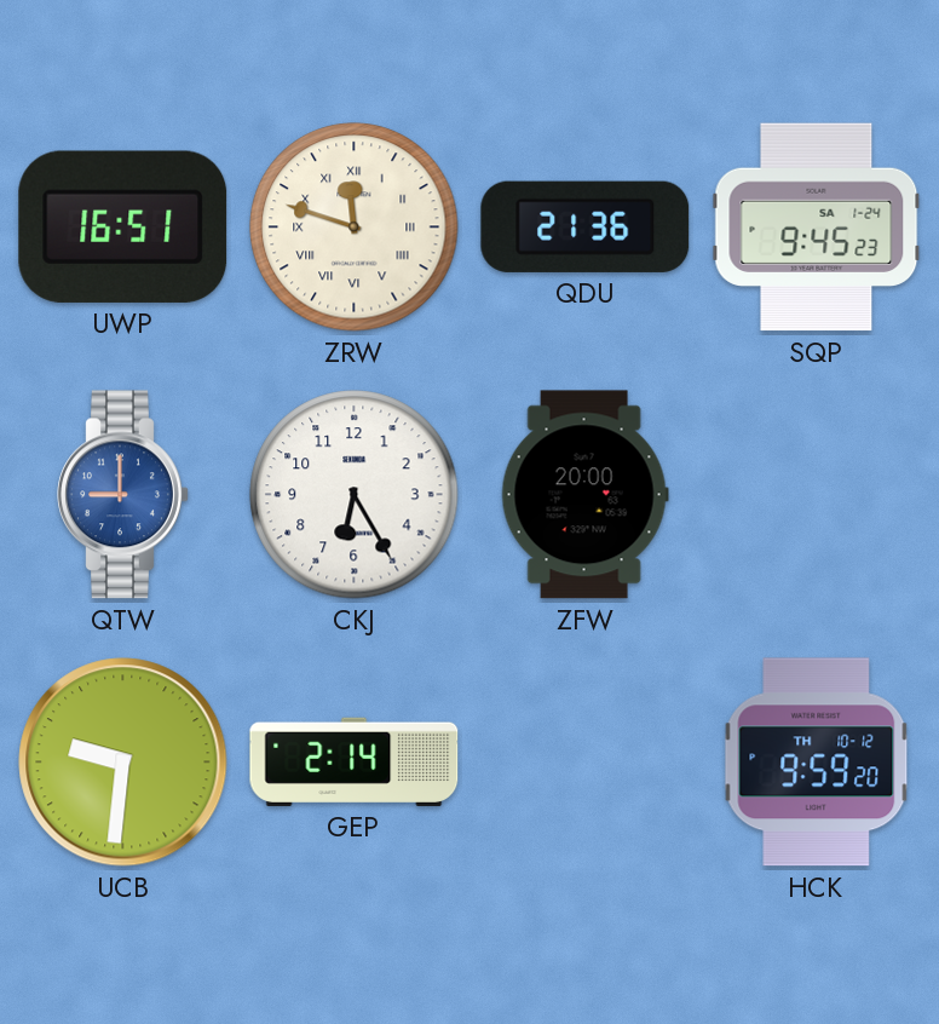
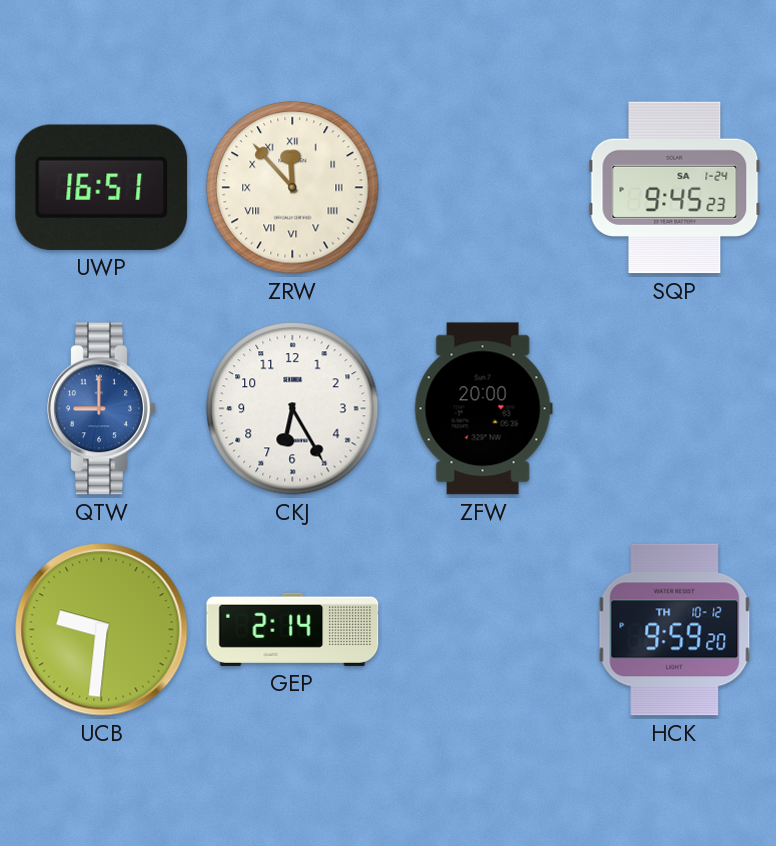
ZRW: 11:48 -> 11:53
QDU: 21:36 -> none
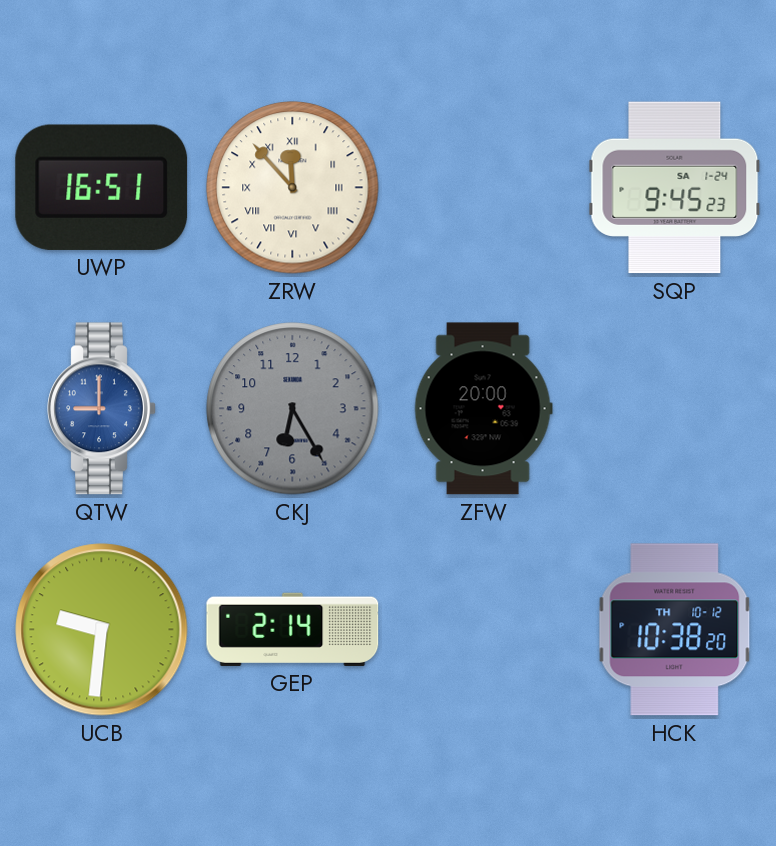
CKJ dial: white -> grey
HCK: 9:59 -> 10:38
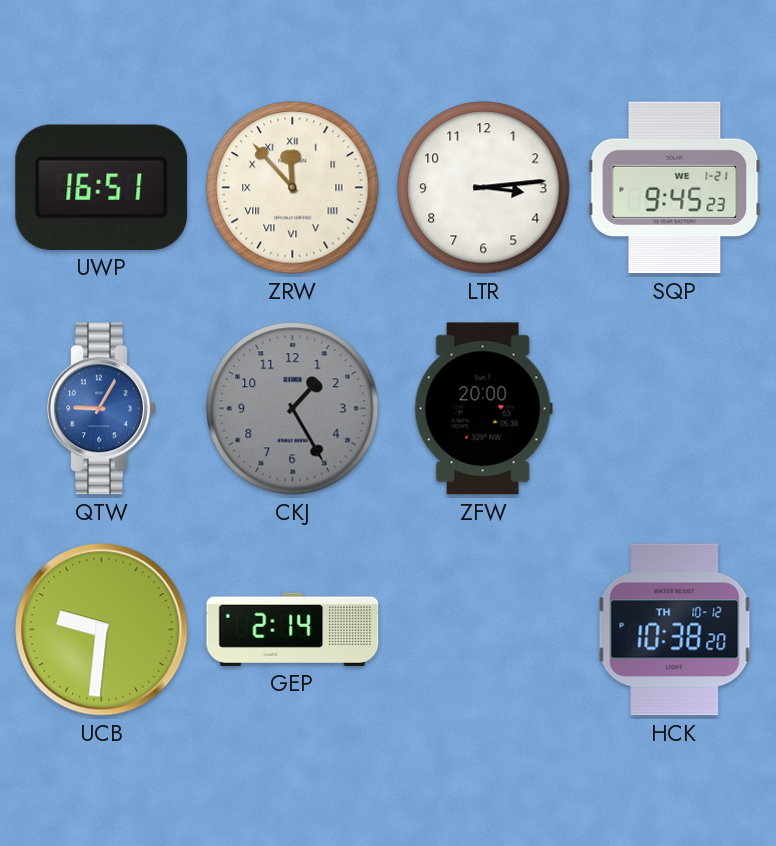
LTR: none -> 3:14
SQP date: SA 1-24 -> WE 1-21
QTW: 9:00 -> 9:05
CKJ: 6:25 -> 1:25
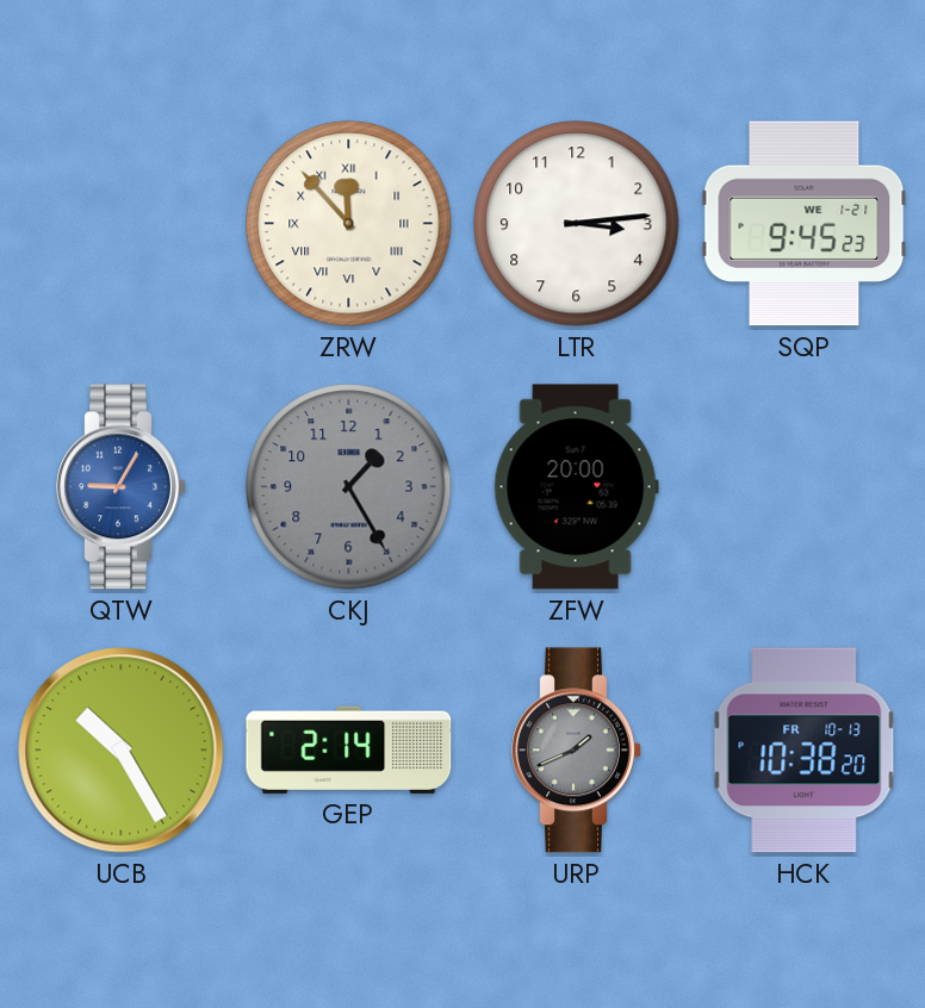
UWP: 16:51 -> none
UCB: 9:31 -> 10:25
URP: none -> 1:41
HCK date: TH 10-12 -> FR 10-13
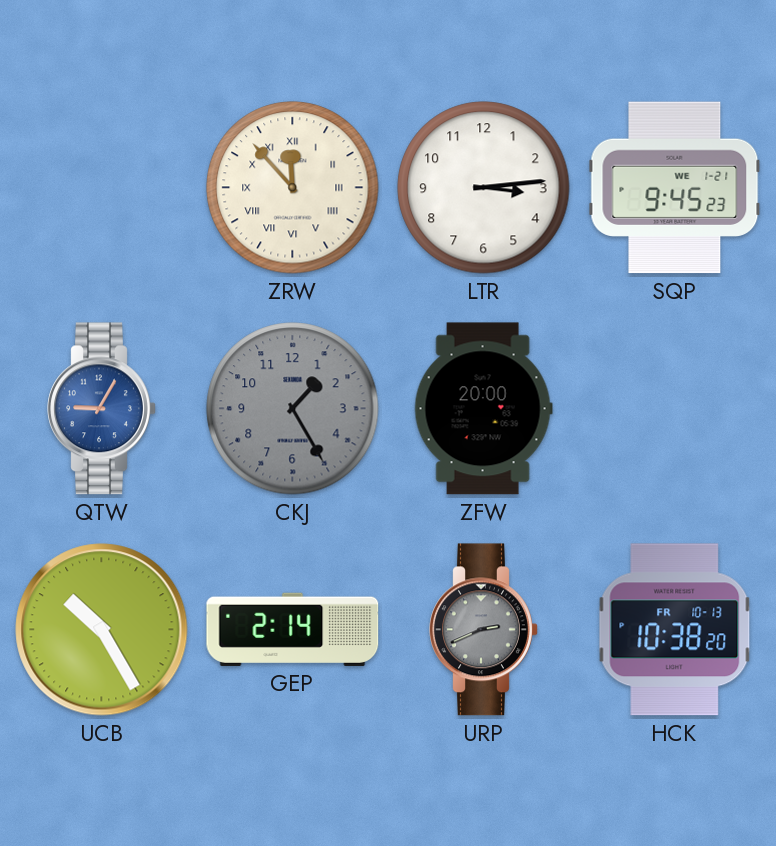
URP: 1:41 -> 2:41
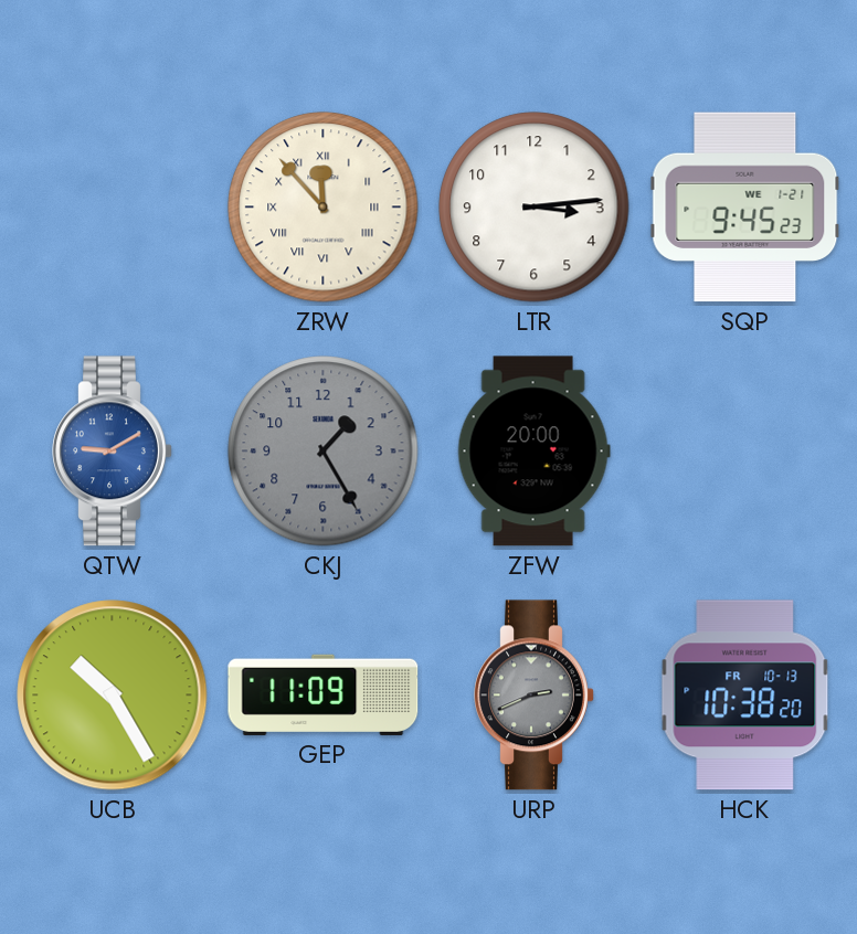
QTW: 9:05 -> 9:10
GEP: 2:14 -> 11:09
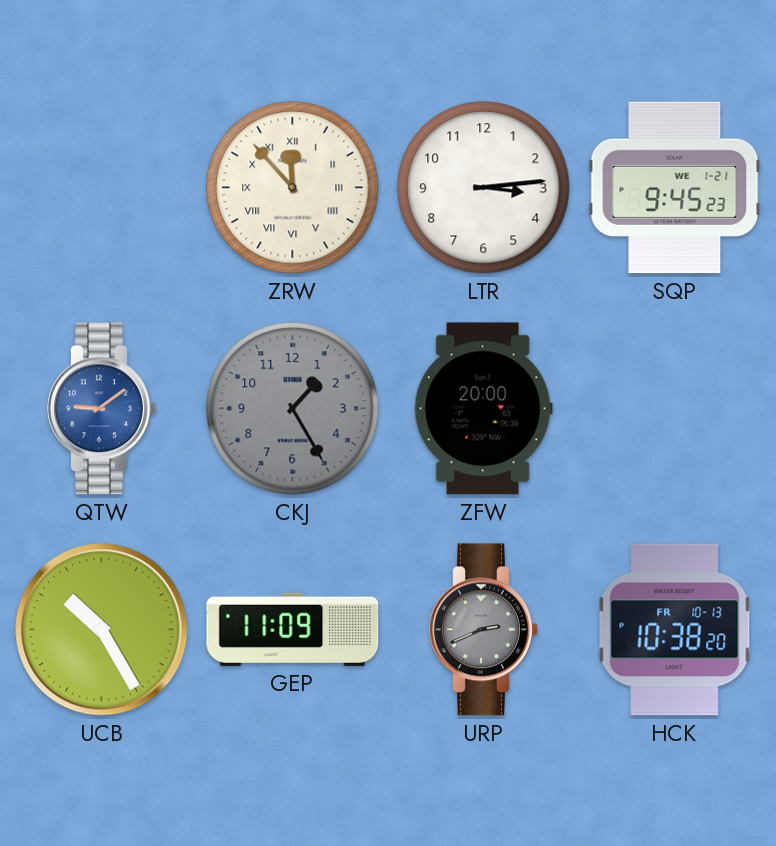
QTW: 9:10 -> 9:09
